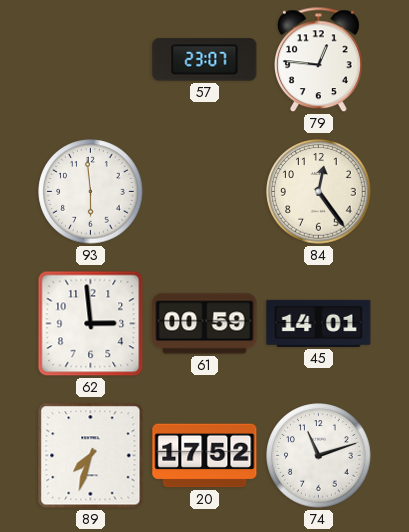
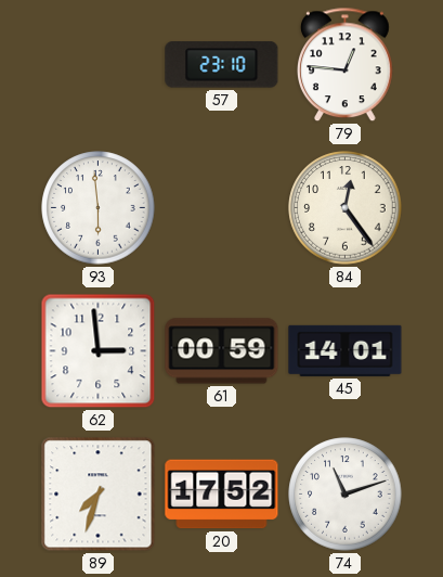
57: 23:07 -> 23:10
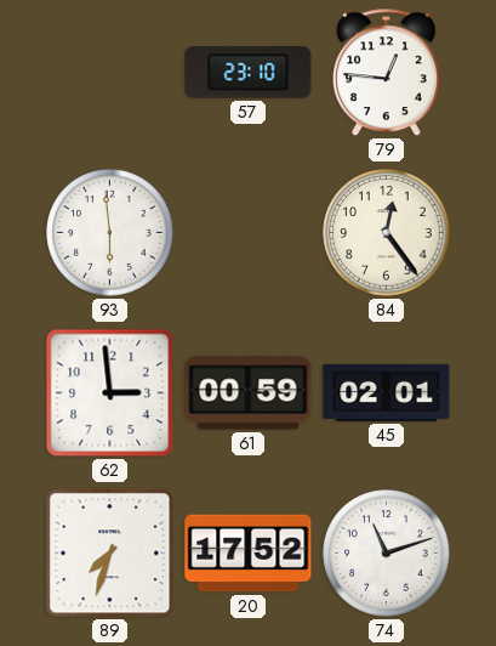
45: 14:01 -> 02:01
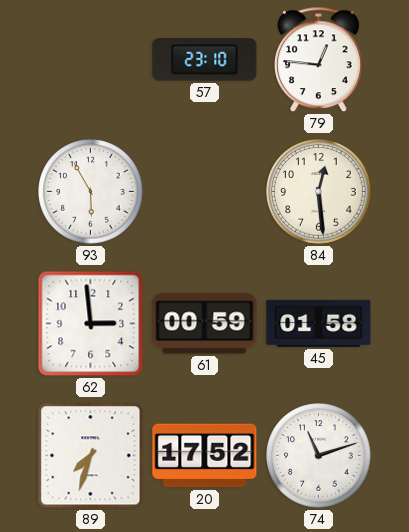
93: 5:59 -> 5:55
84: 12:24 -> 12:29
45: 02:01 -> 01:58
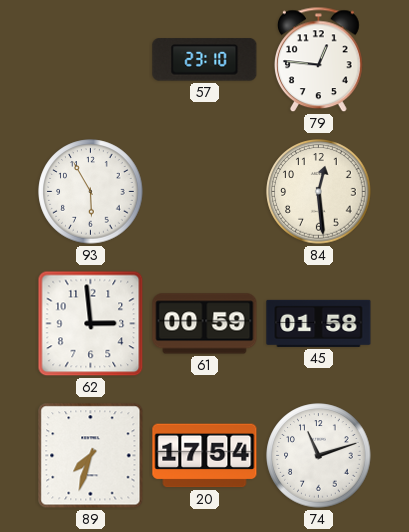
20: 17:52 -> 17:54
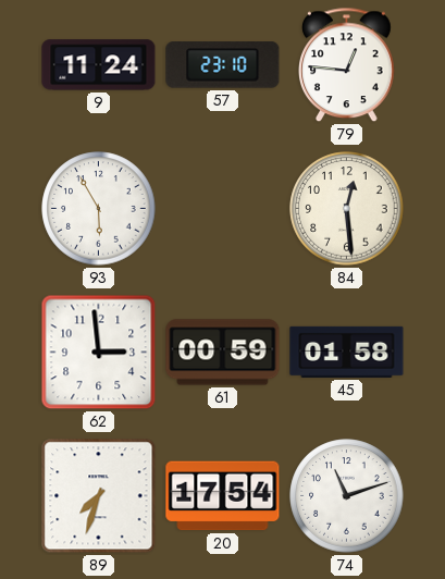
9: none -> 11:24
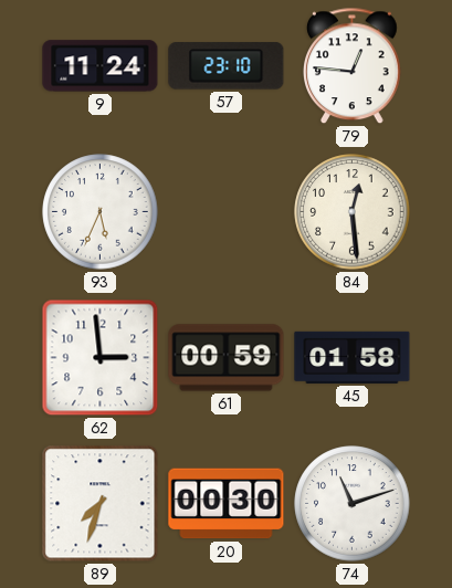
93: 5:55 -> 5:34
20: 17:54 -> 00:30
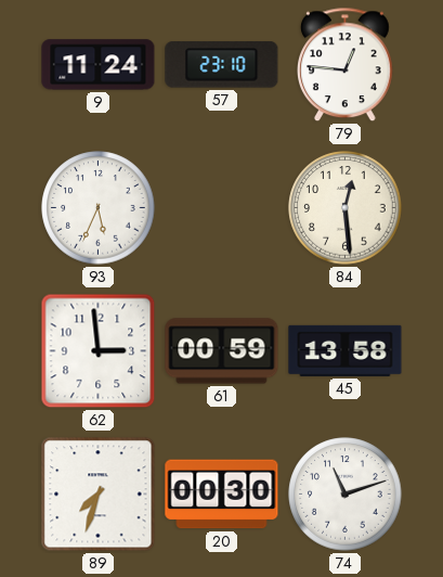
45: 01:58 -> 13:58
